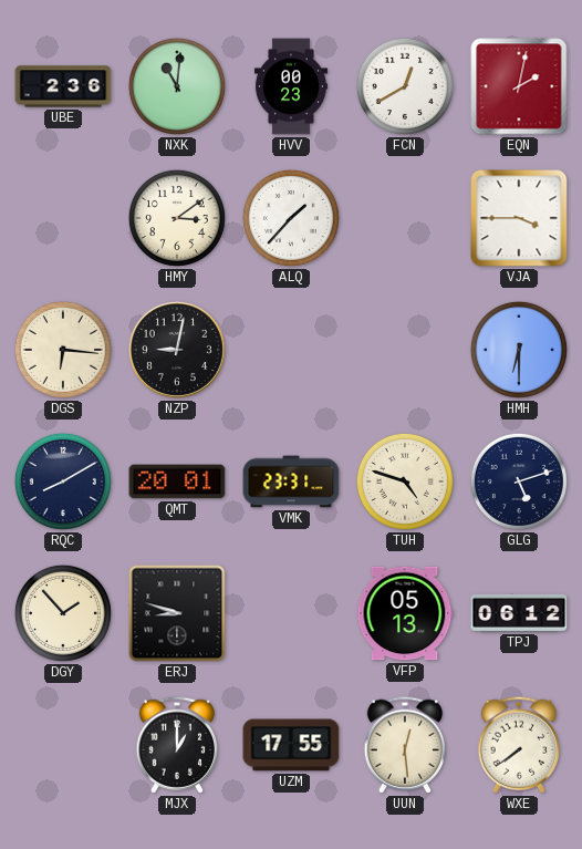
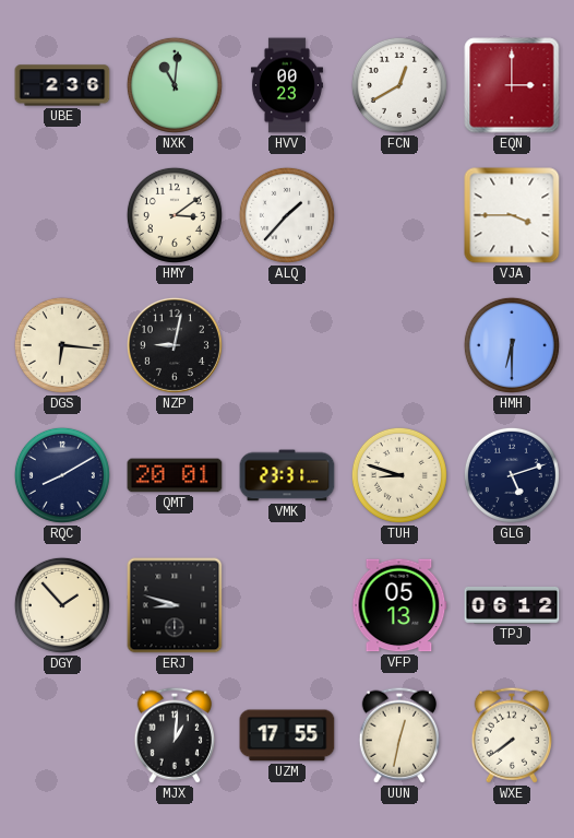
EQN: 2:02 -> 3:00
TUH: 4:48 -> 8:48
MJX: 1:00 -> 1:01
UUN: 12:29 -> 12:32
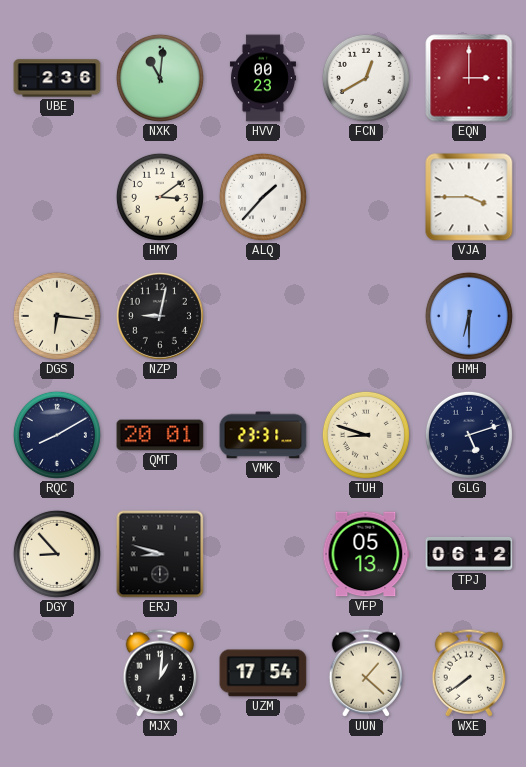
DGY: 1:53 -> 8:53
UZM: 17:55 -> 17:54
UUN: 12:32 -> 1:22
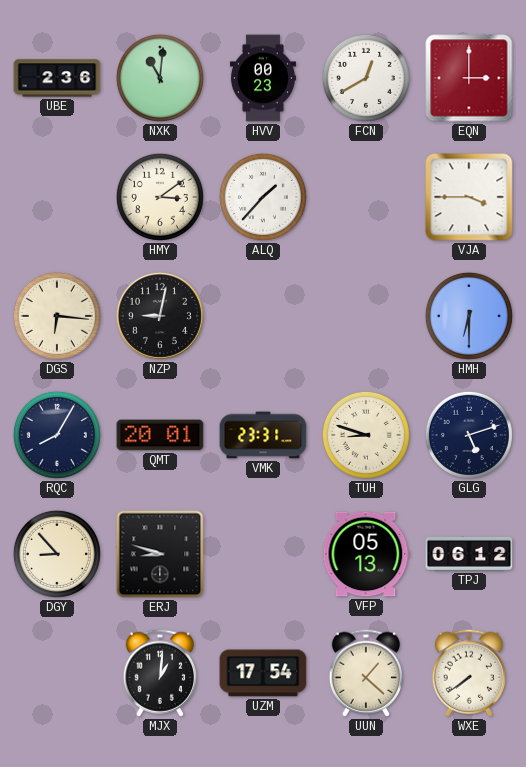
RQC: 8:10 -> 8:05
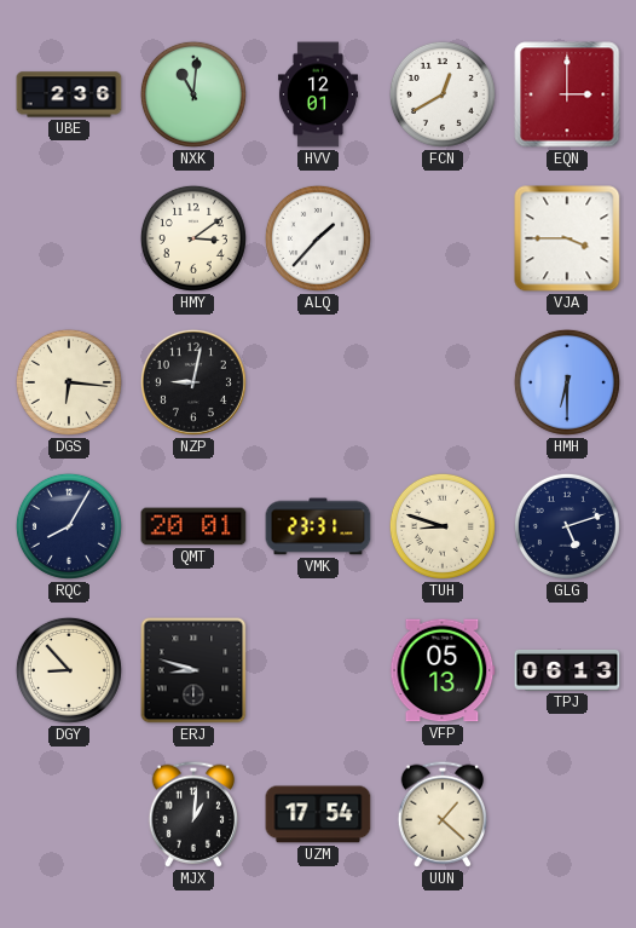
HVV: 00:23 -> 12:01
TPJ: 06:12 -> 06:13
WXE: 7:39 -> none
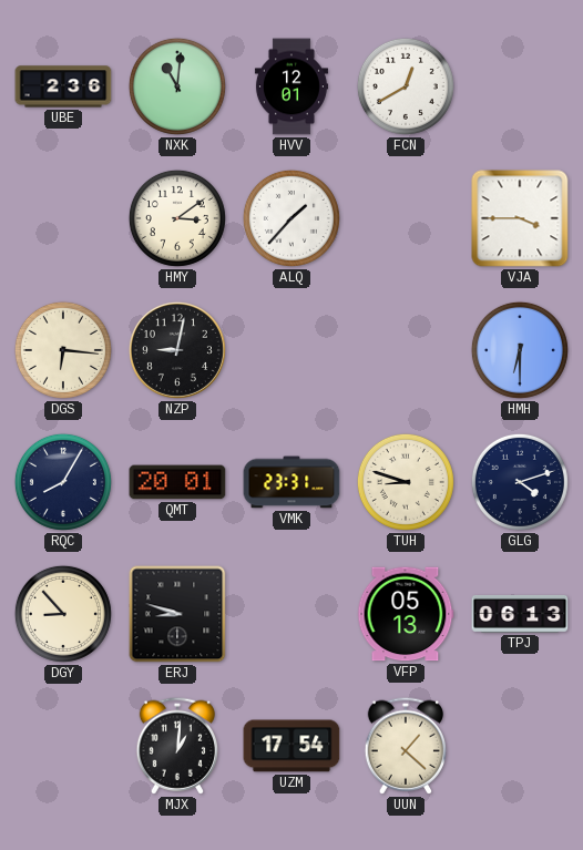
EQN: 3:00 -> none
GLG: 5:12 -> 4:12
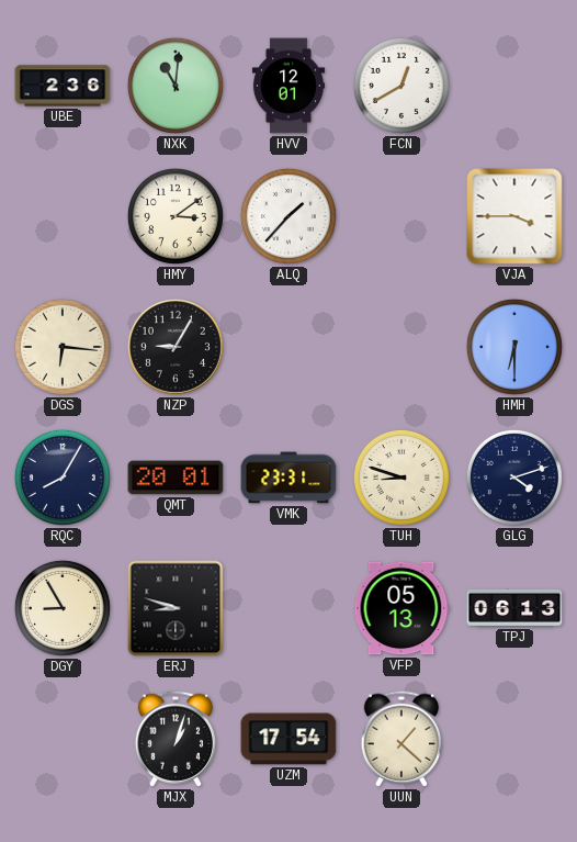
NZP: 9:02 -> 9:05
DGY: 8:53 -> 8:55
MJX: 1:01 -> 1:03
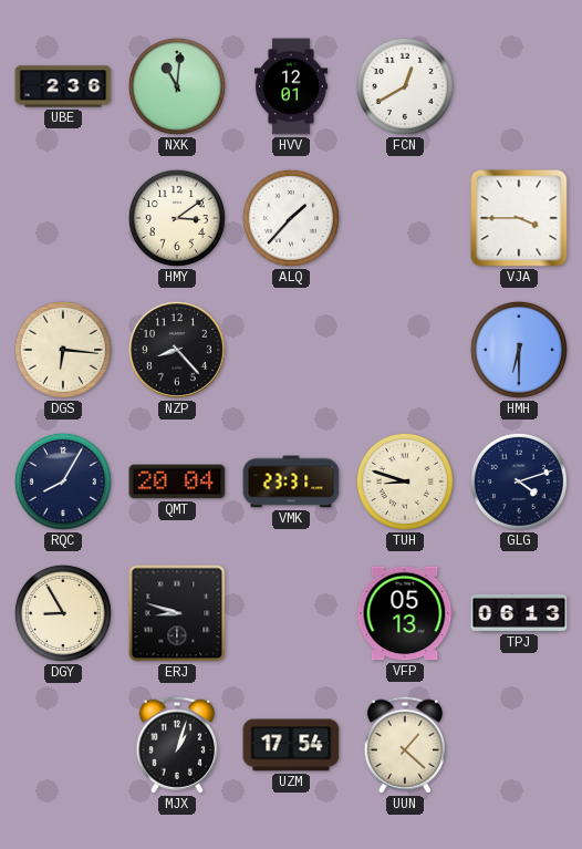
NZP: 9:05 -> 8:23
QMT: 20:01 -> 20:04
